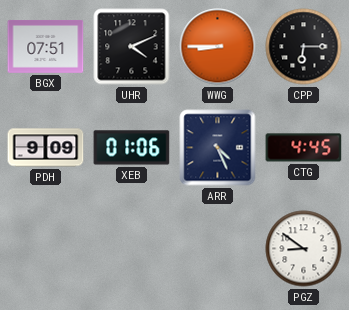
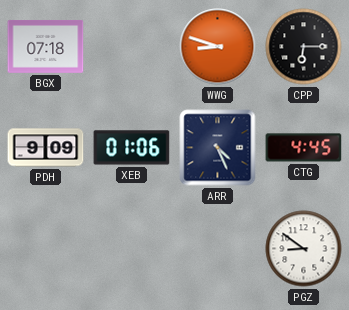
BGX: 07:51 -> 07:18
UHR: 4:11 -> none
WWG: 8:45 -> 8:48
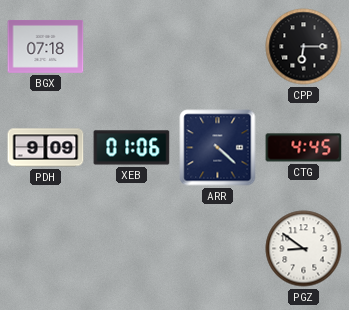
WWG: 8:48 -> none
ARR: 4:26 -> 4:22
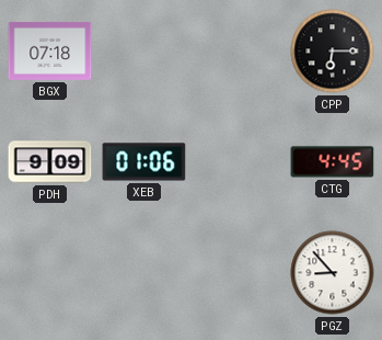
ARR: 4:22 -> none
PGZ: 8:51 -> 8:53
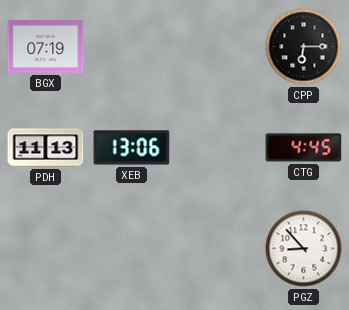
BGX: 07:18 -> 07:19
PDH: 9:09 -> 11:13
XEB: 01:06 -> 13:06
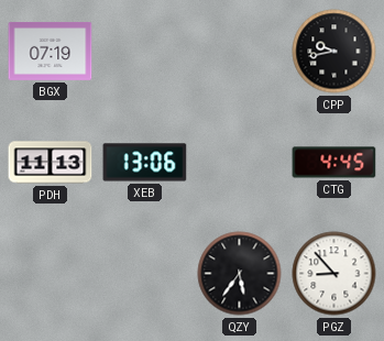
CPP: 6:15 -> 9:43
QZY: none -> 5:36
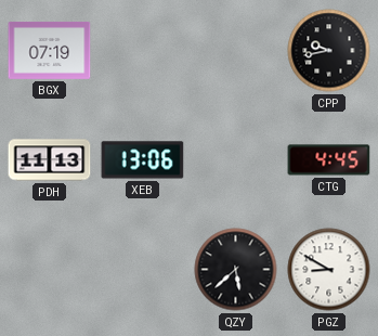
QZY: 5:36 -> 5:38
PGZ: 8:53 -> 8:50
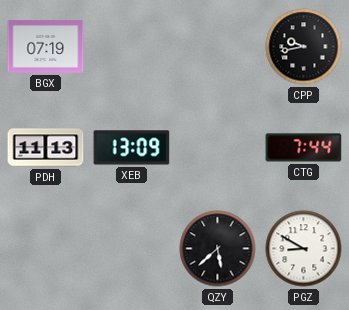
XEB: 13:06 -> 13:09
CTG: 4:45 -> 7:44
